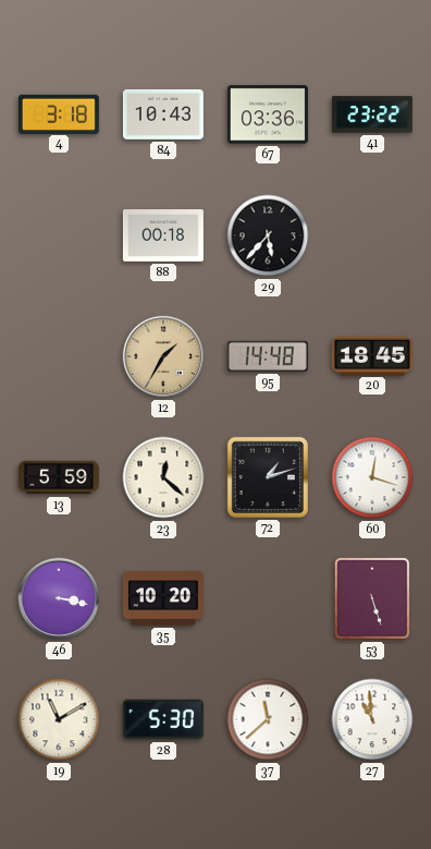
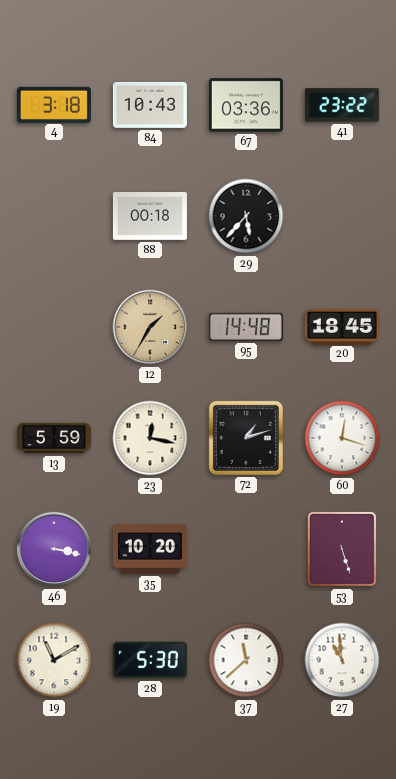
23: 12:22 -> 12:17
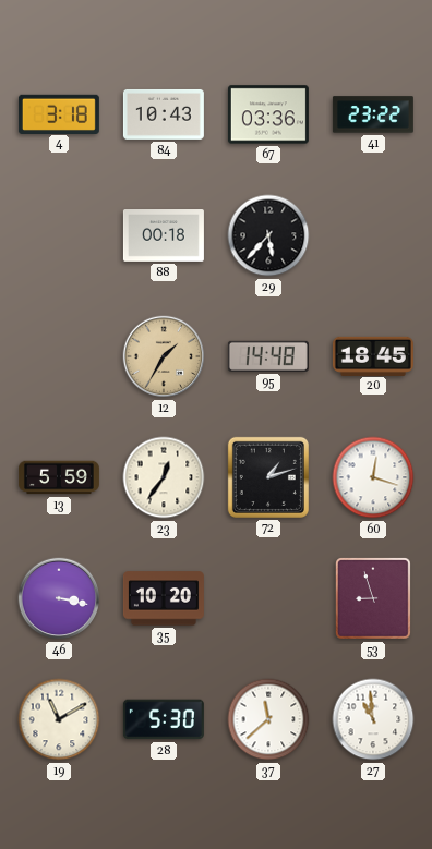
23: 12:17 -> 12:36
53: 5:27 -> 8:57
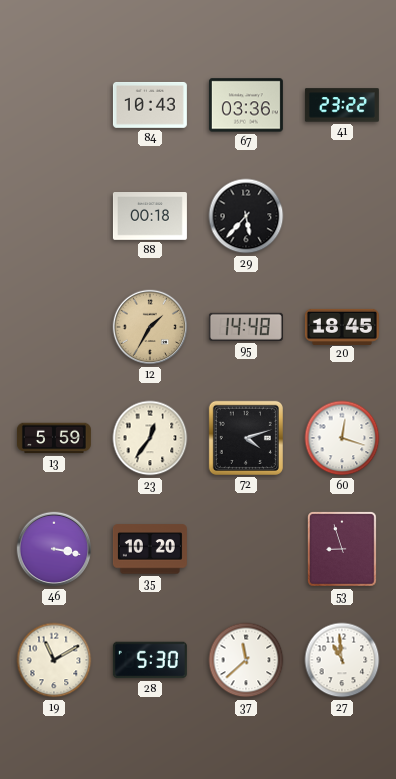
4: 3:18 -> none
72: 1:12 -> 4:12
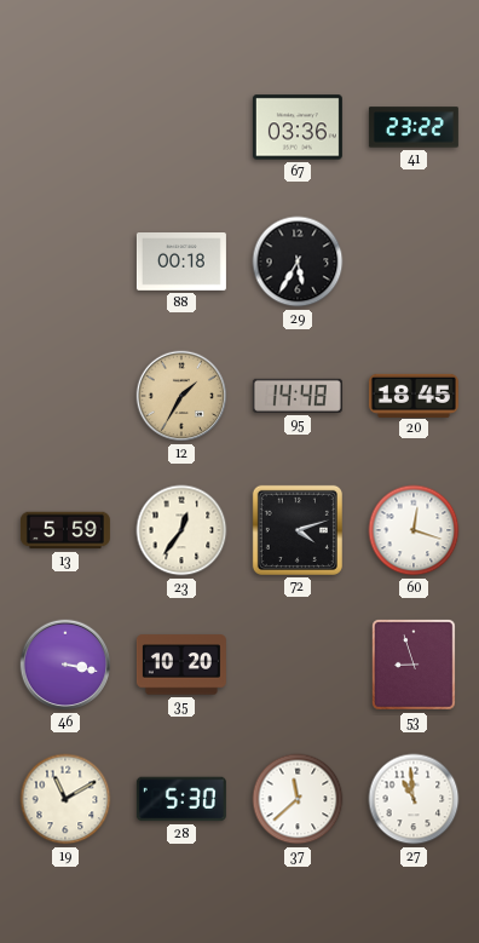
84: 10:43 -> none
29: 5:37 -> 5:35
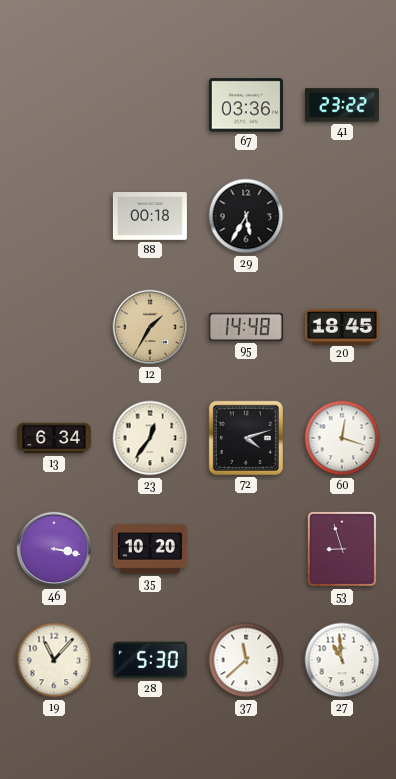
13: 5:59 -> 6:34
19: 11:10 -> 11:07
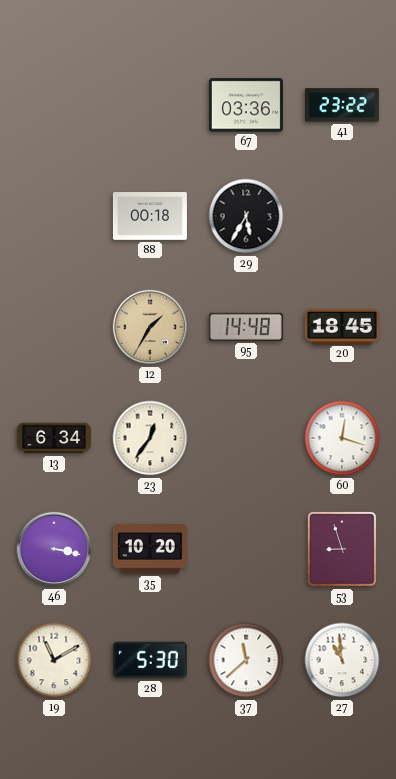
72: 4:12 -> none
19: 11:07 -> 11:10
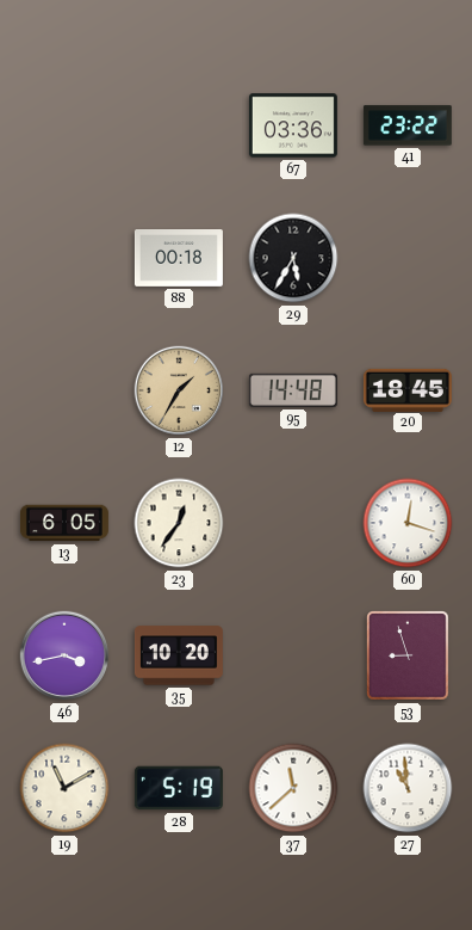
13: 6:34 -> 6:05
46: 3:17 -> 3:43
28: 5:30 -> 5:19
